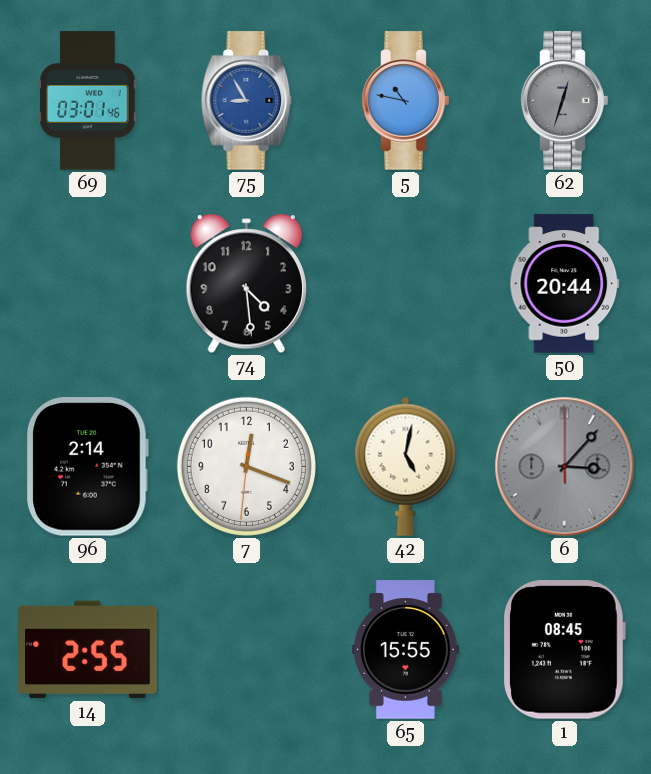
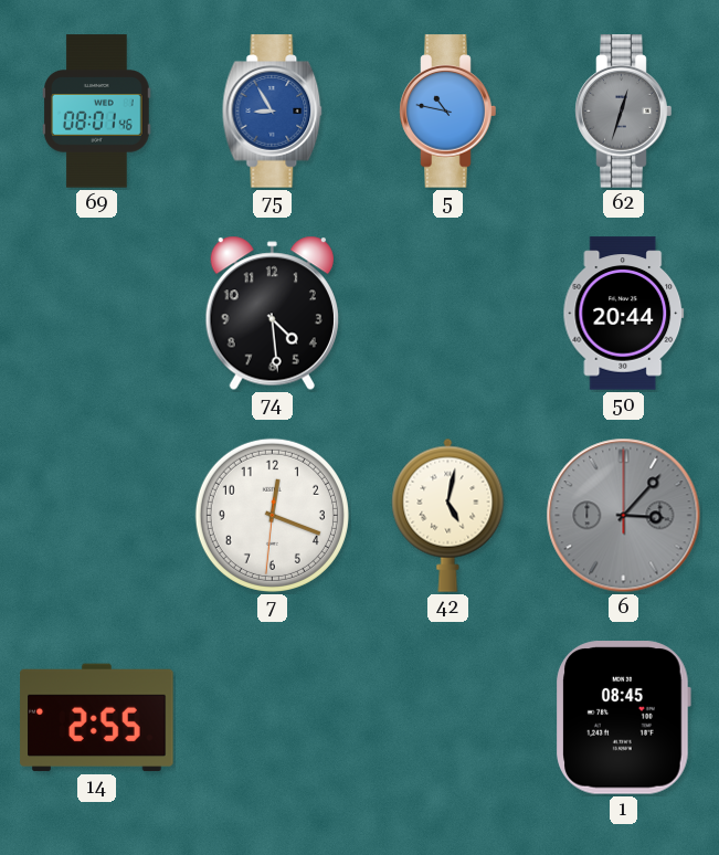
69: 03:01 -> 08:01
96: 2:14 -> none
65: 15:55 -> none
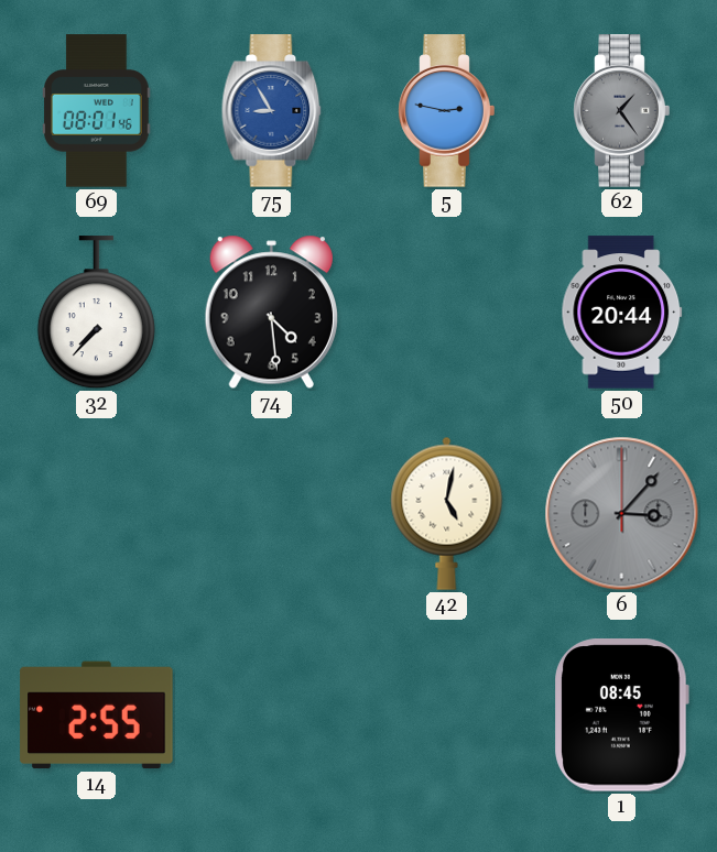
5: 10:47 -> 2:47
62: 12:33 -> 1:24
32: none -> 7:37
7: 12:18 -> none
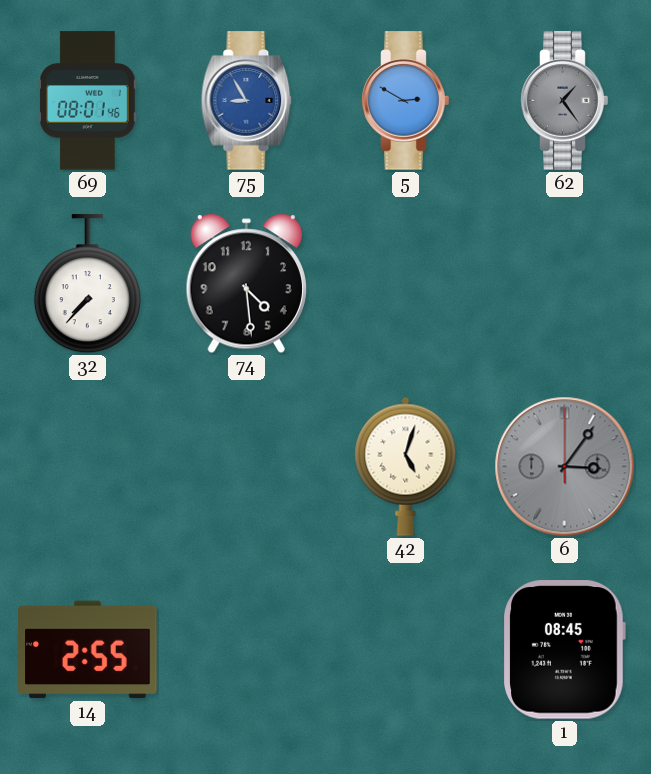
5: 2:47 -> 2:50
50: 20:44 -> none
42: 5:02 -> 5:03
6: 3:07 -> 3:06
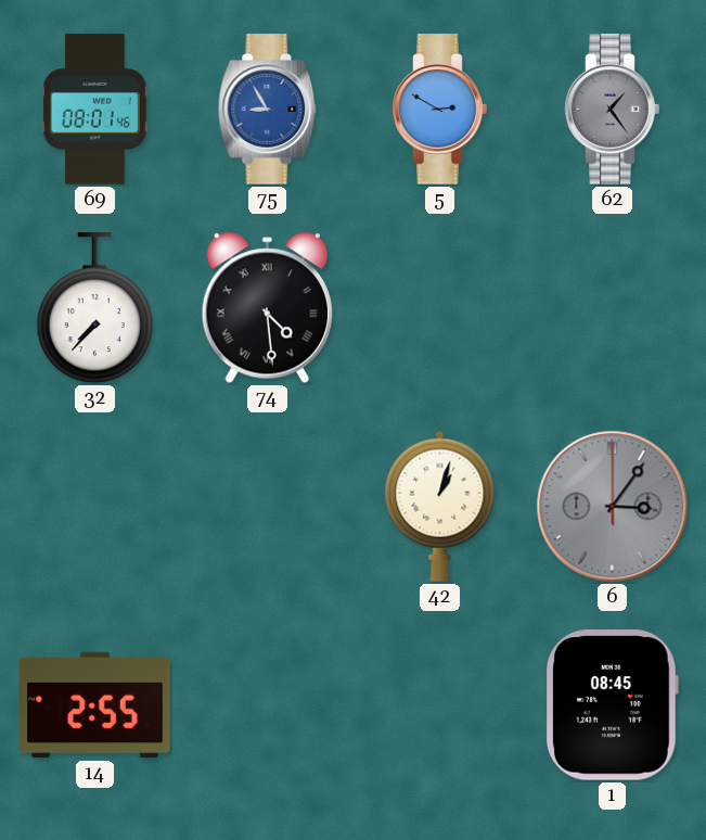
74 numerals: Arabic -> Roman
42: 5:03 -> 1:03
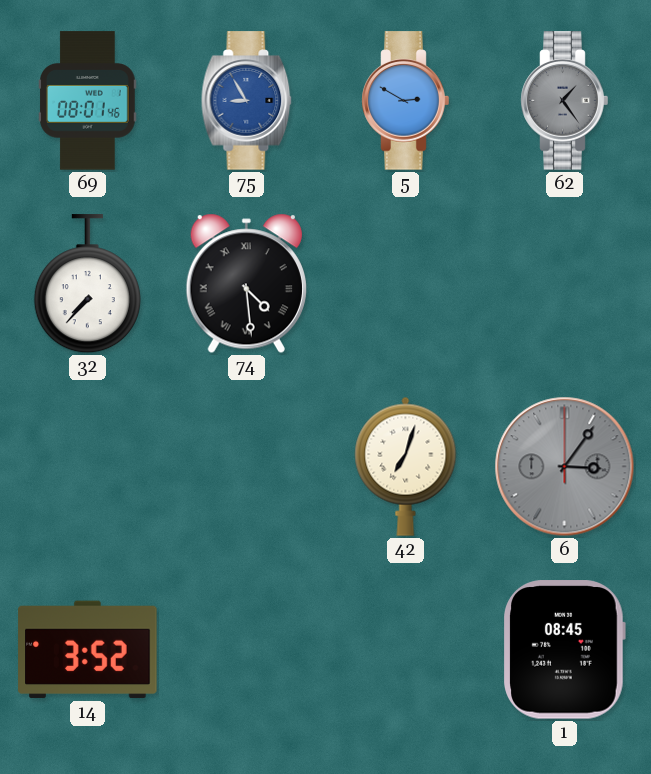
42: 1:03 -> 7:03
14: 2:55 -> 3:52
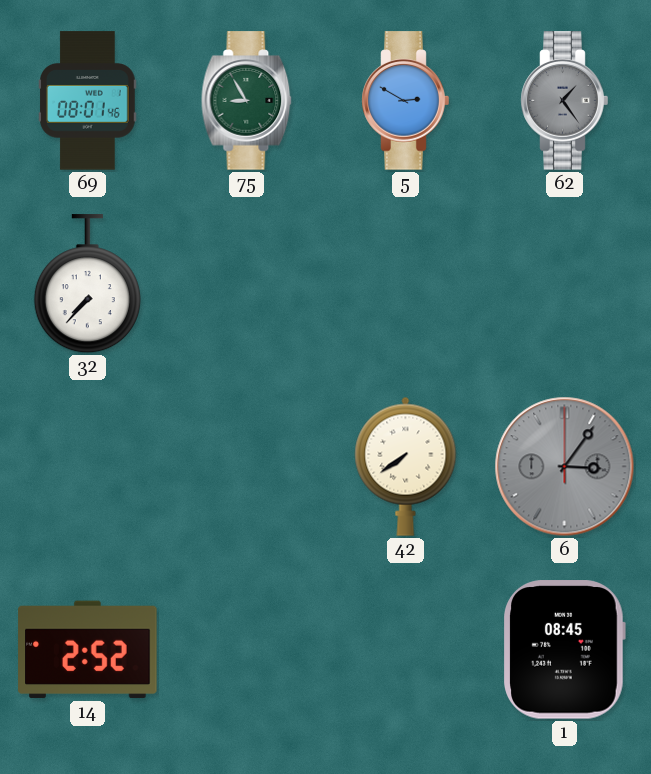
75 dial: blue -> green
74: 4:29 -> none
42: 7:03 -> 7:39
14: 3:52 -> 2:52
